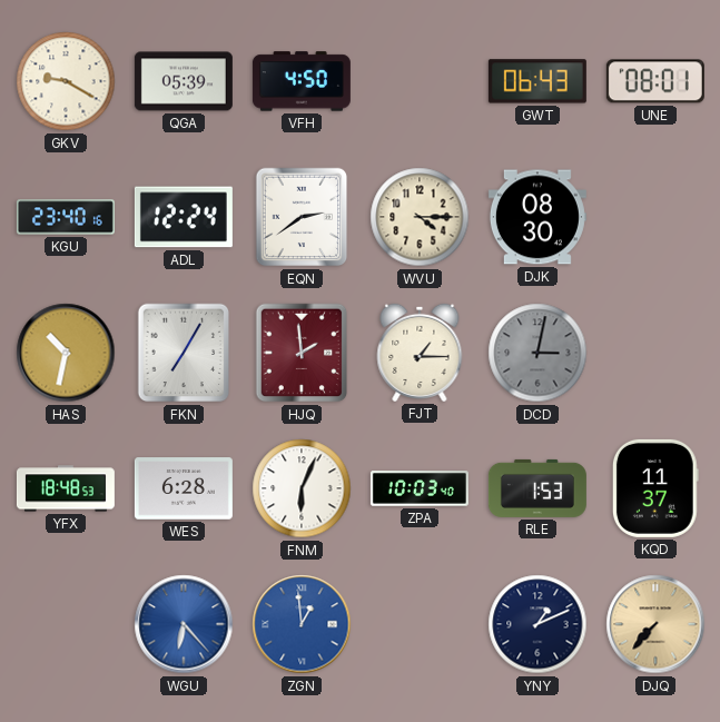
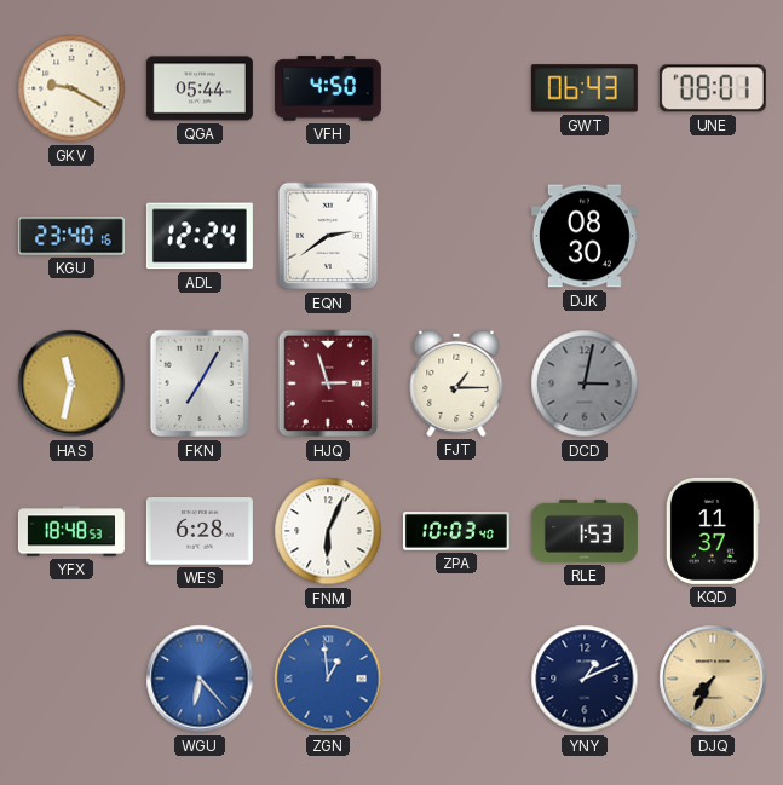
QGA: 05:39 -> 05:44
WVU: 4:15 -> none
HAS: 10:32 -> 11:32
HJQ: 1:59 -> 2:57
DJQ: 7:37 -> 7:35
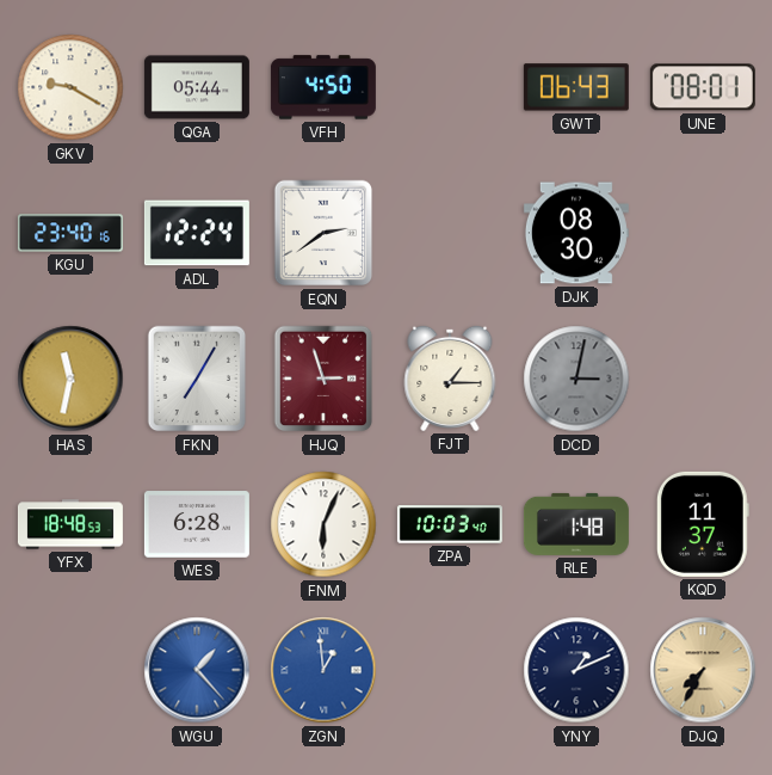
RLE: 1:53 -> 1:48
WGU: 6:23 -> 1:23
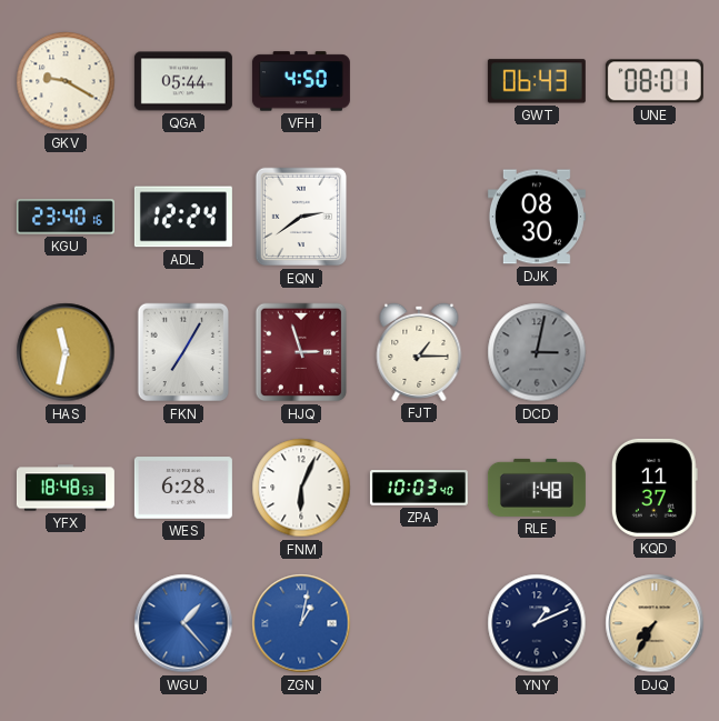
ZGN: 12:59 -> 1:02
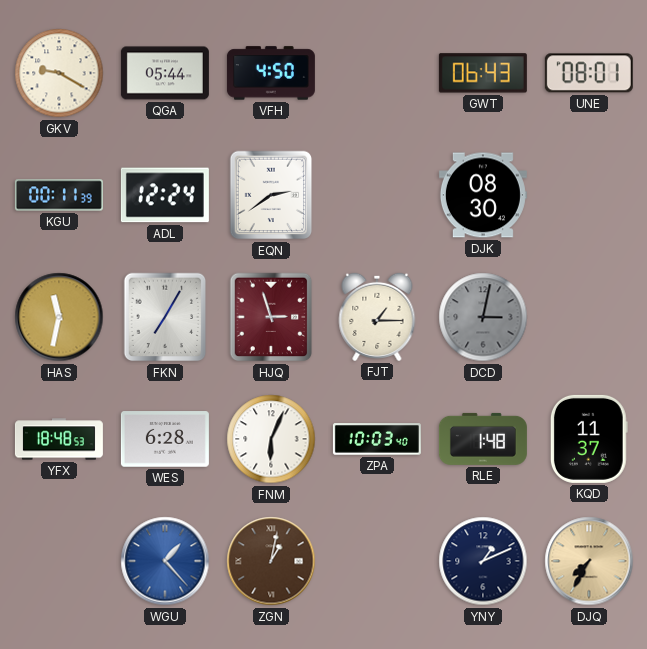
KGU: 23:40 -> 00:11
ZGN dial: blue -> brown
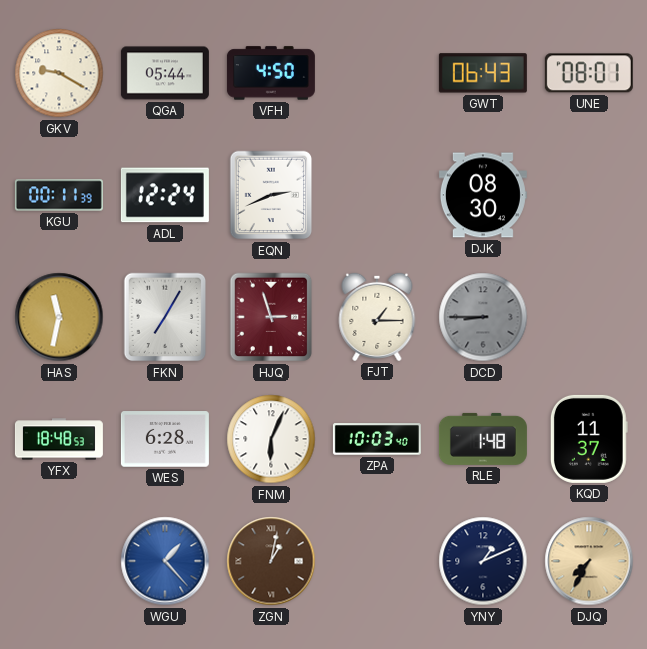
EQN: 2:39 -> 2:41
DCD: 3:02 -> 8:45
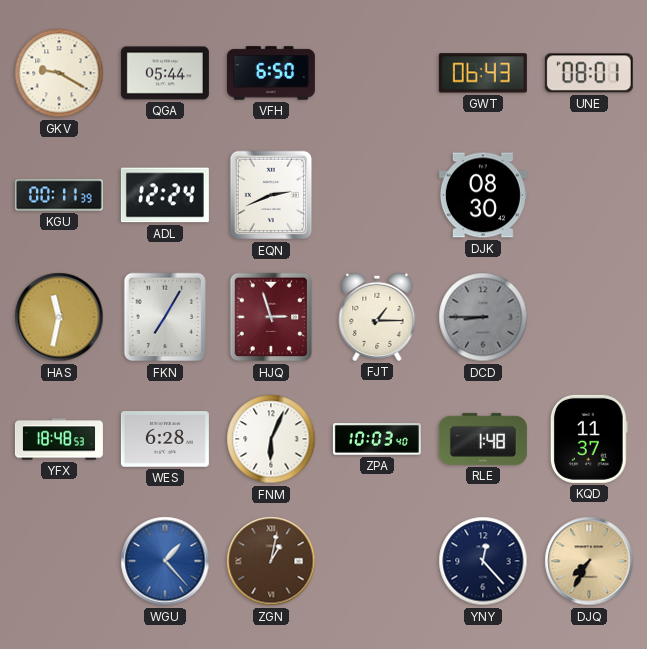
VFH: 4:50 -> 6:50
YNY: 1:11 -> 12:23
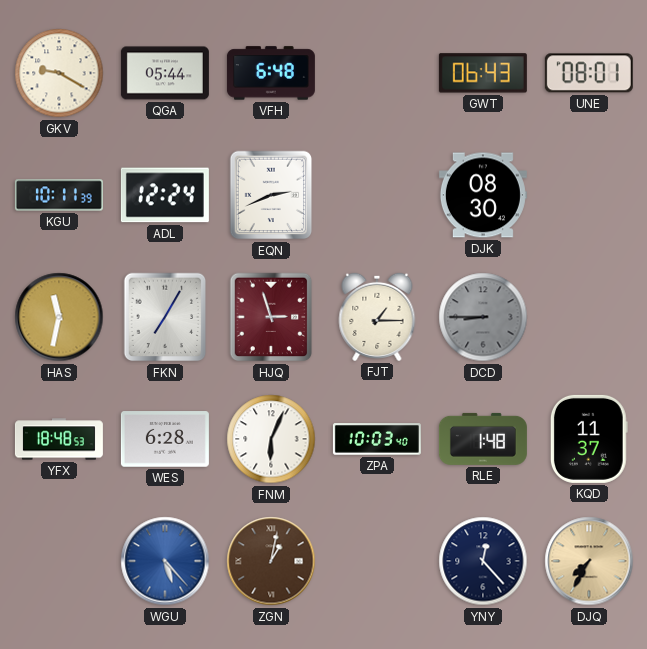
VFH: 6:50 -> 6:48
KGU: 00:11 -> 10:11
WGU: 1:23 -> 5:23
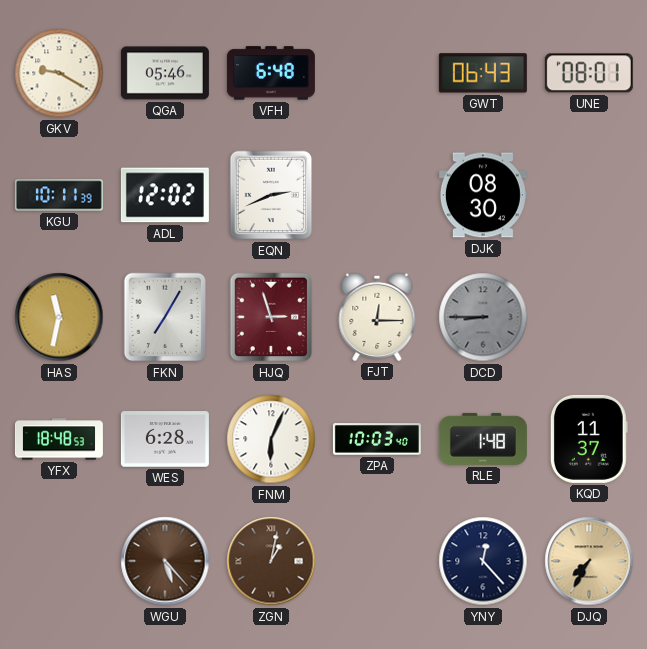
QGA: 05:44 -> 05:46
ADL: 12:24 -> 12:02
FJT: 1:15 -> 12:15
WGU dial: blue -> brown
